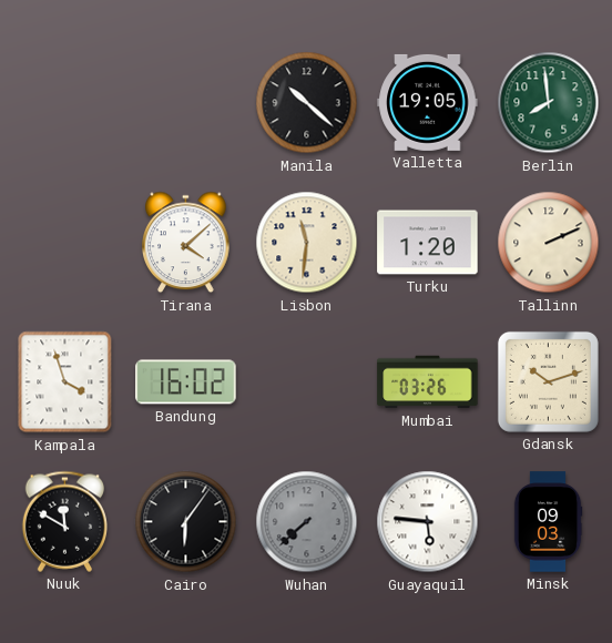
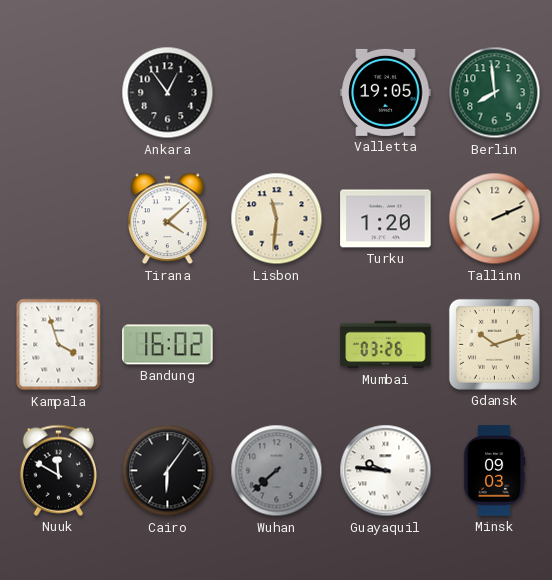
Ankara: none -> 12:54
Manila: 10:22 -> none
Guayaquil: 5:46 -> 9:46
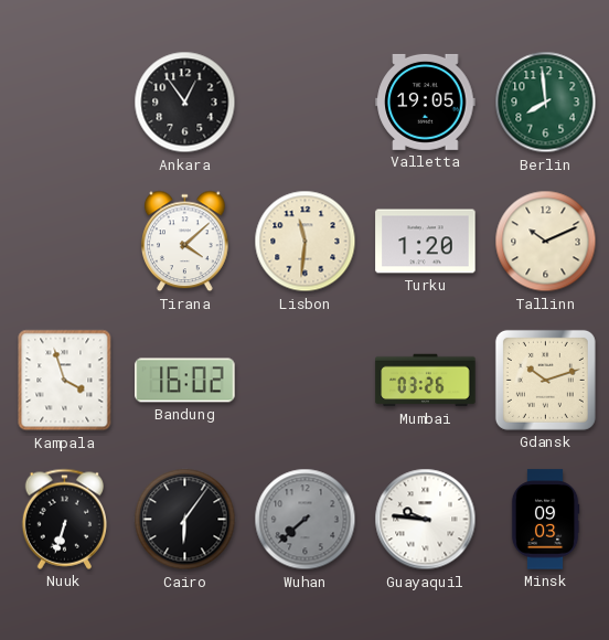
Tallinn: 2:11 -> 10:11
Nuuk: 11:50 -> 6:33
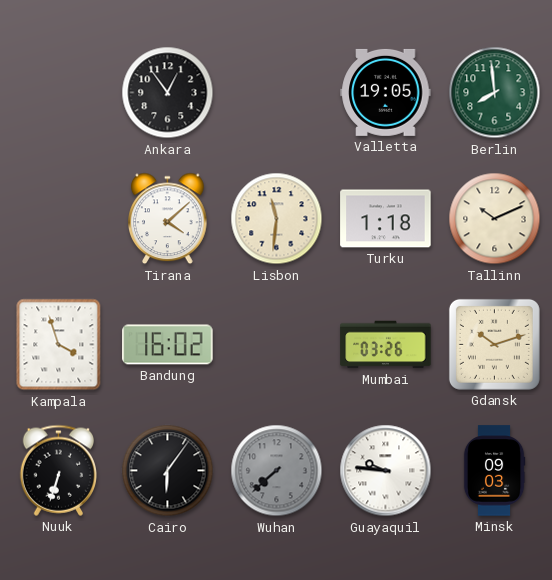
Turku: 1:20 -> 1:18
